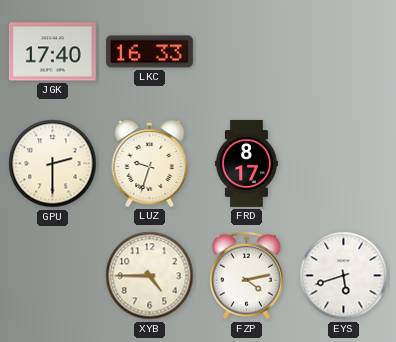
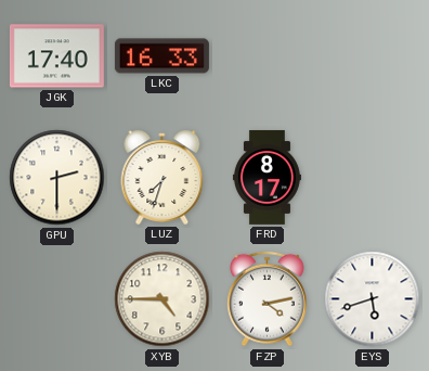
LUZ: 9:33 -> 7:33
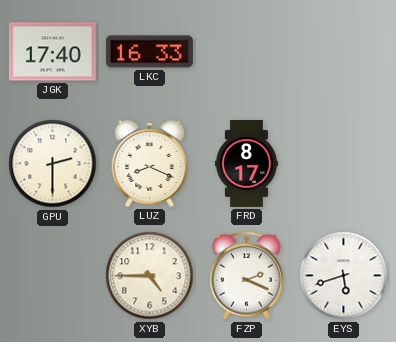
LUZ: 7:33 -> 8:19
FZP: 4:13 -> 2:19
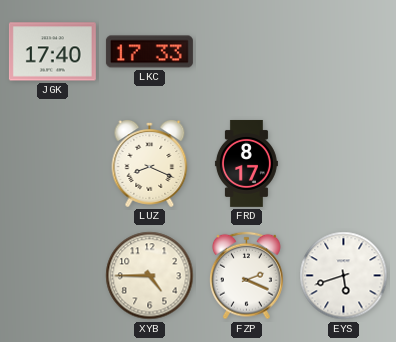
LKC: 16:33 -> 17:33
GPU: 2:30 -> none
